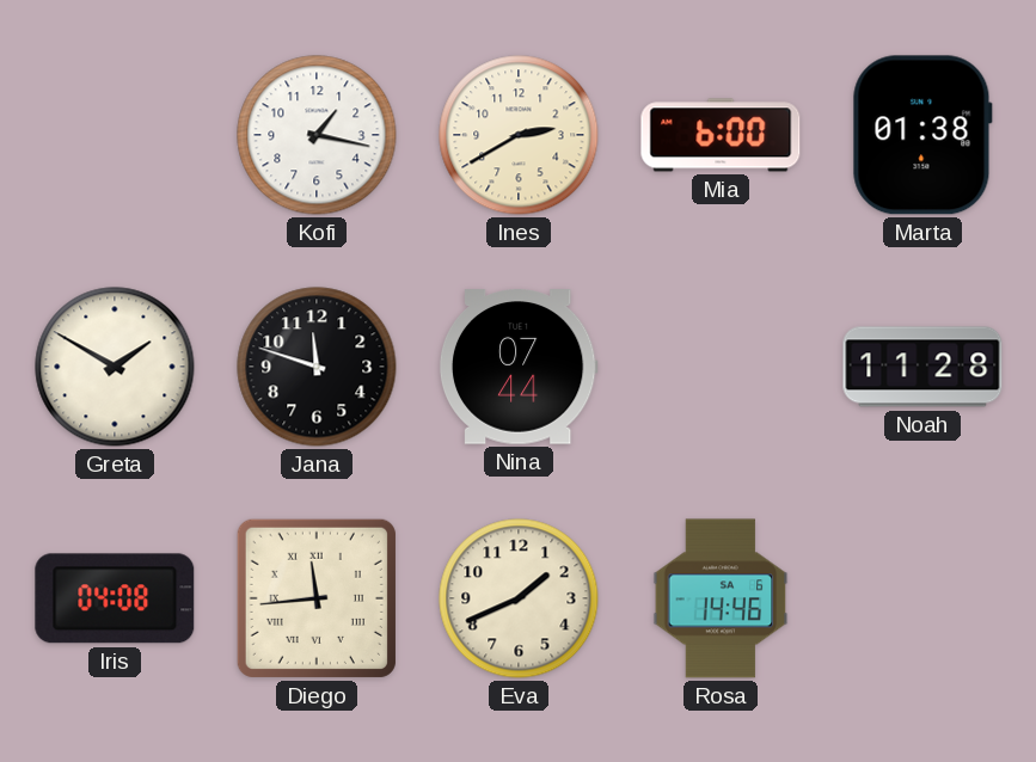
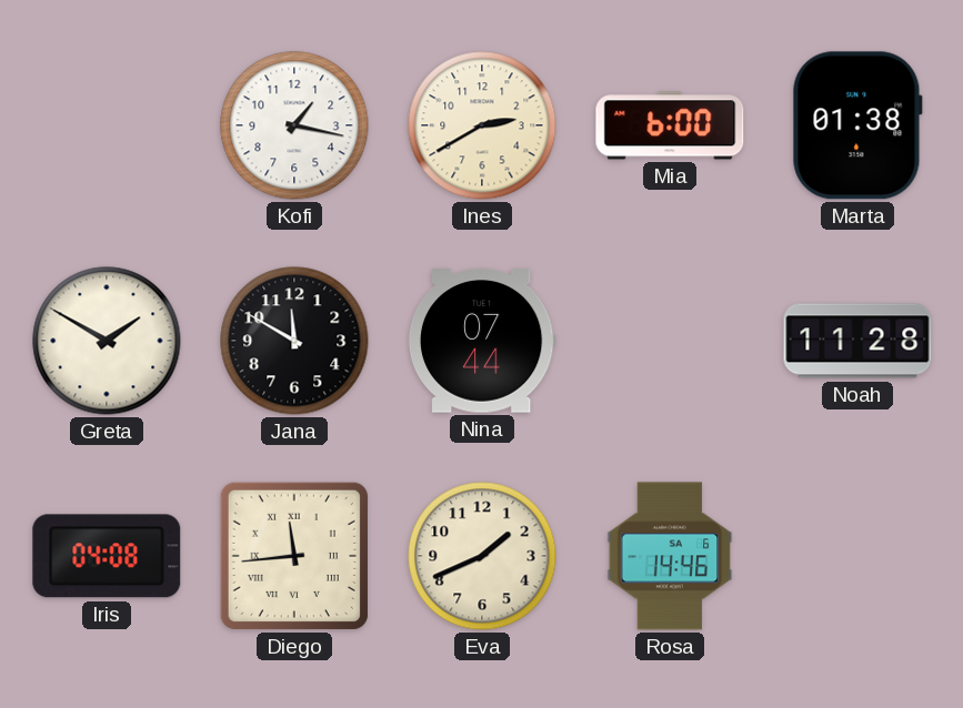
Jana: 11:48 -> 11:50
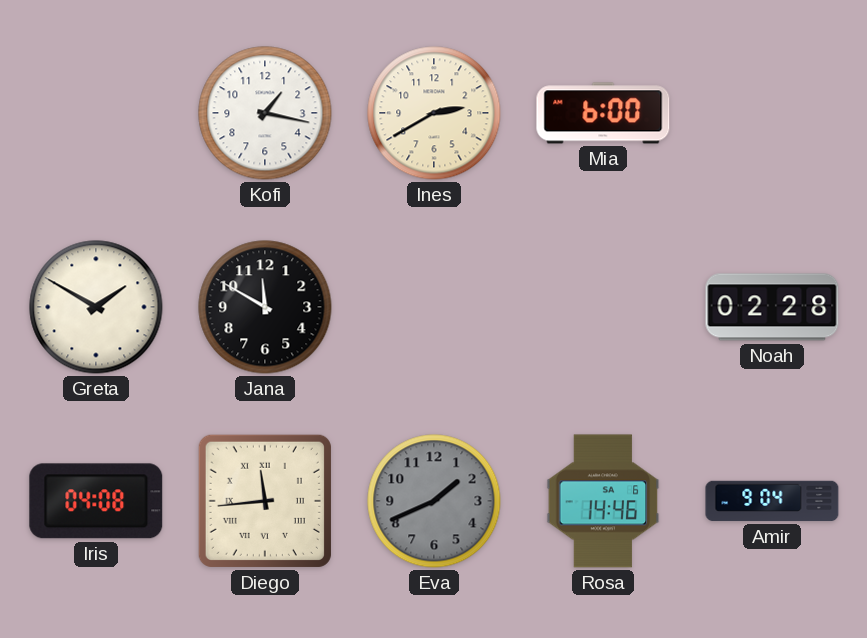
Marta: 01:38 -> none
Nina: 07:44 -> none
Noah: 11:28 -> 02:28
Eva dial: cream -> grey
Amir: none -> 9:04
